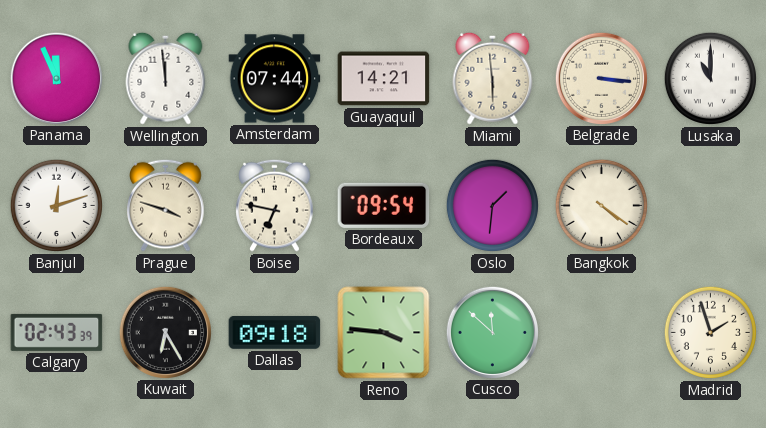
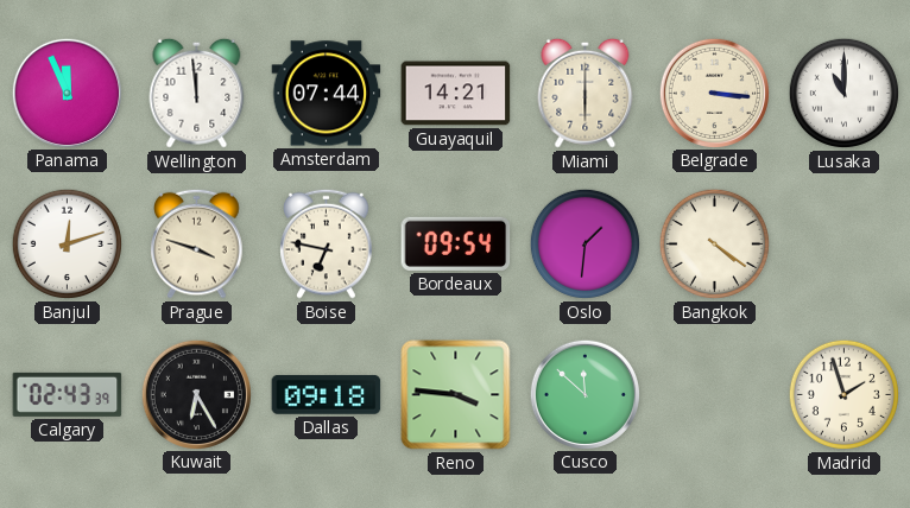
Miami: 5:59 -> 6:00
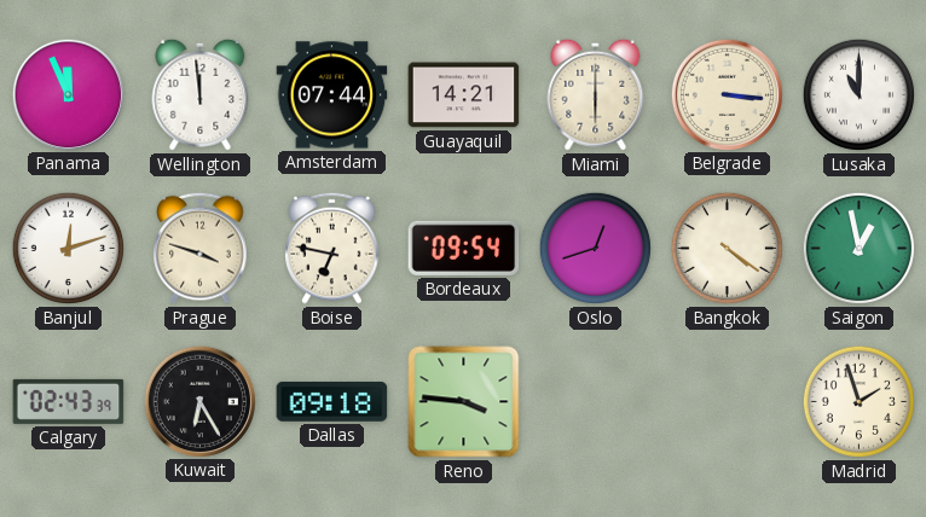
Oslo: 1:31 -> 12:42
Saigon: none -> 12:58
Cusco: 11:52 -> none
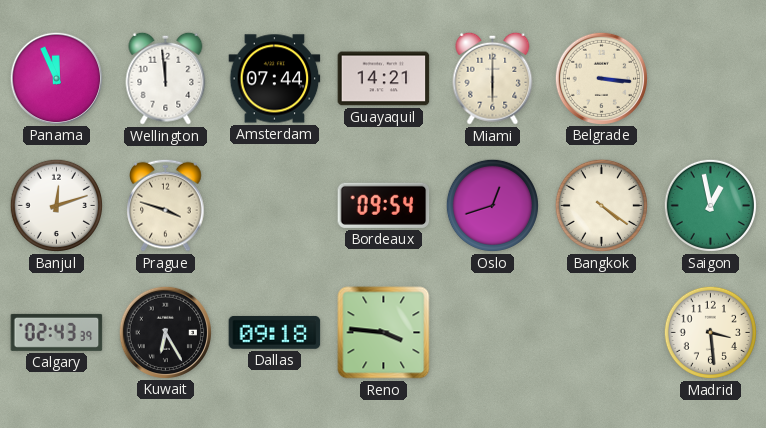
Lusaka: 11:00 -> none
Boise: 6:47 -> none
Madrid: 1:57 -> 3:29
